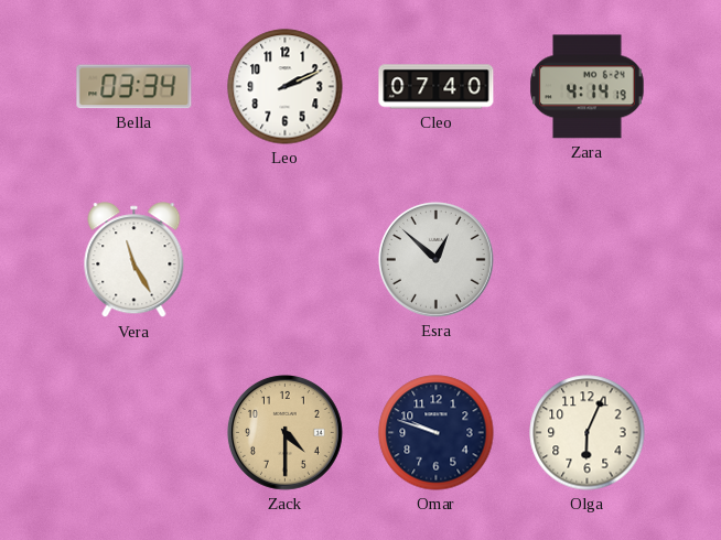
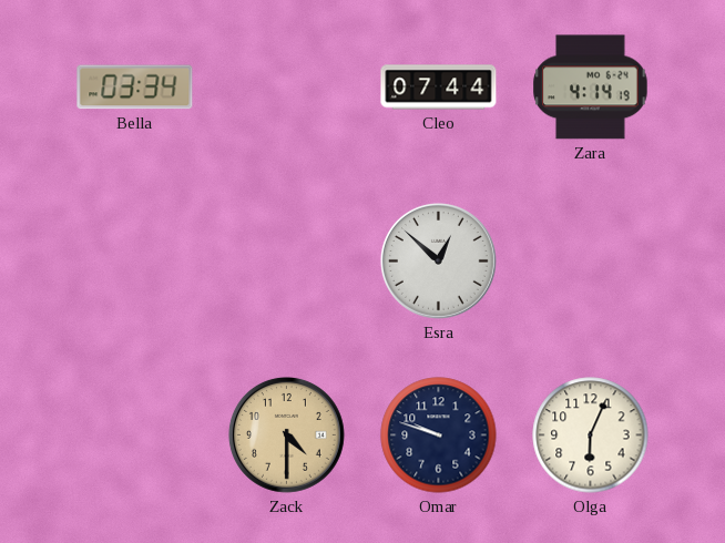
Leo: 2:11 -> none
Cleo: 07:40 -> 07:44
Vera: 11:25 -> none
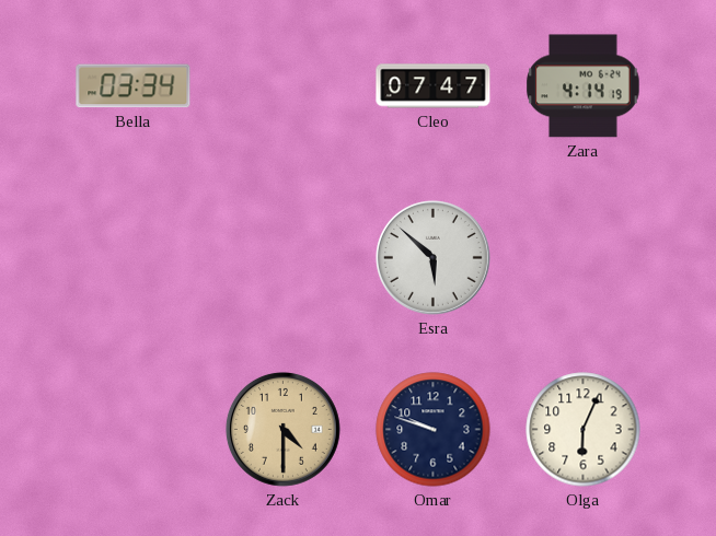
Cleo: 07:44 -> 07:47
Esra: 12:52 -> 5:52
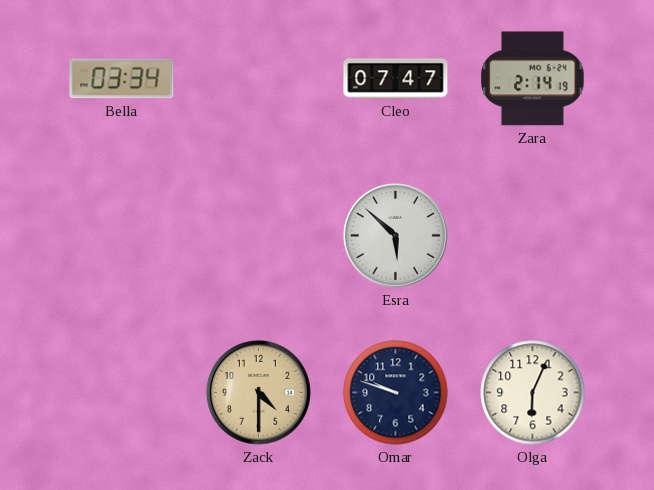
Zara: 4:14 -> 2:14
